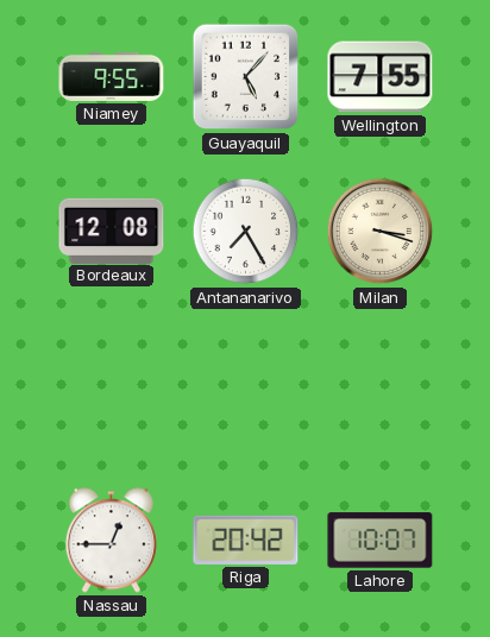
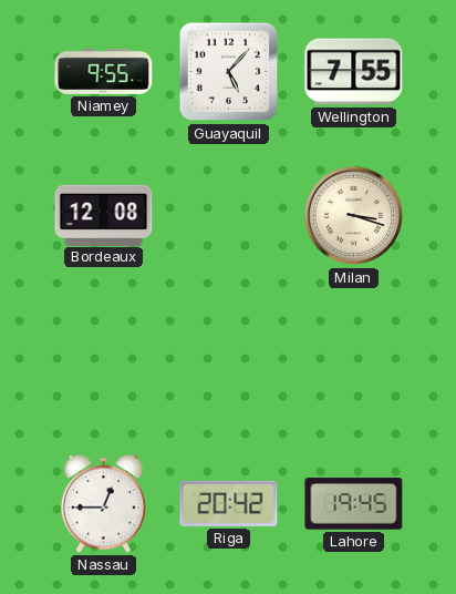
Antananarivo: 7:25 -> none
Lahore: 10:07 -> 19:45
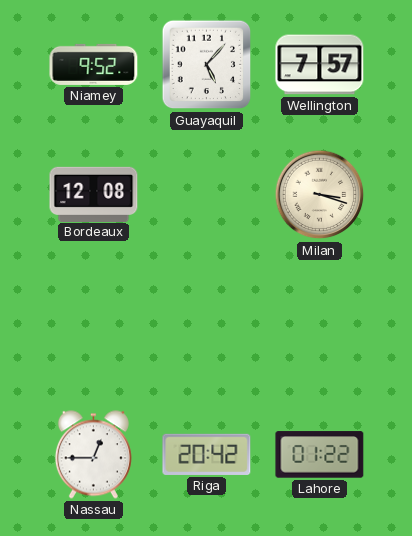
Niamey: 9:55 -> 9:52
Wellington: 7:55 -> 7:57
Lahore: 19:45 -> 01:22
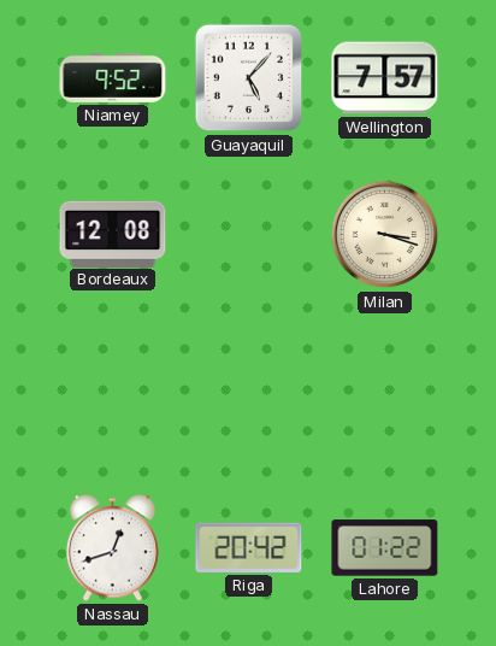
Nassau: 12:45 -> 12:42
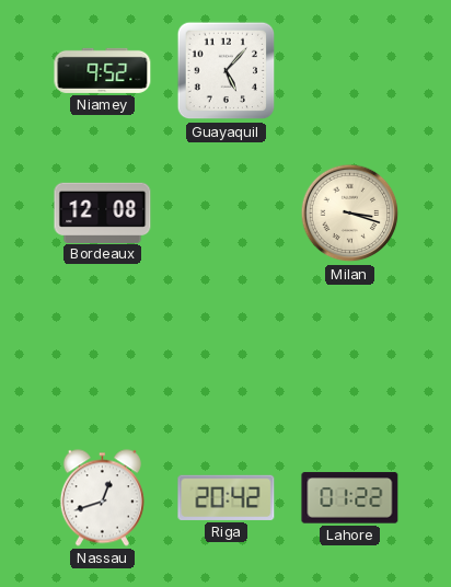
Wellington: 7:57 -> none
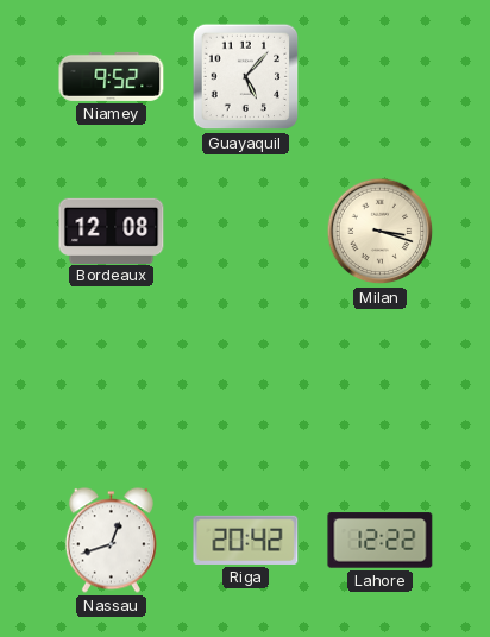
Lahore: 01:22 -> 12:22
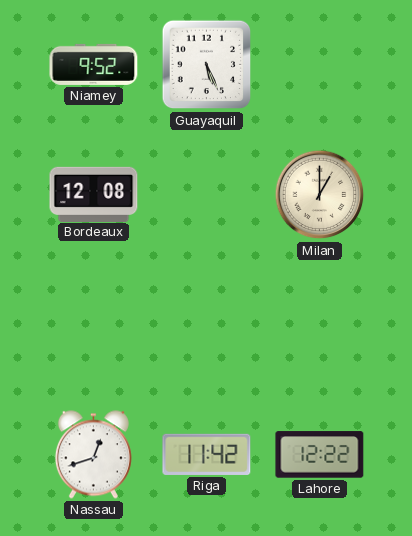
Guayaquil: 5:07 -> 5:26
Milan: 3:18 -> 1:00
Riga: 20:42 -> 11:42
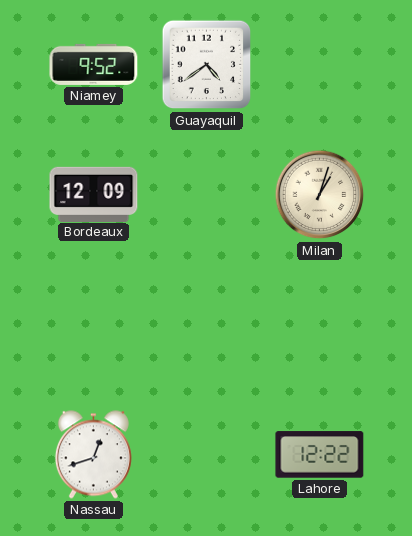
Guayaquil: 5:26 -> 4:39
Bordeaux: 12:08 -> 12:09
Milan: 1:00 -> 1:03
Riga: 11:42 -> none
